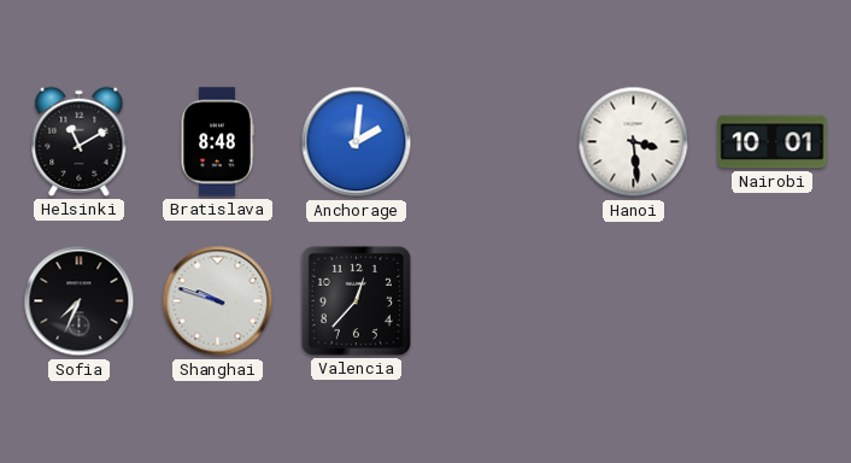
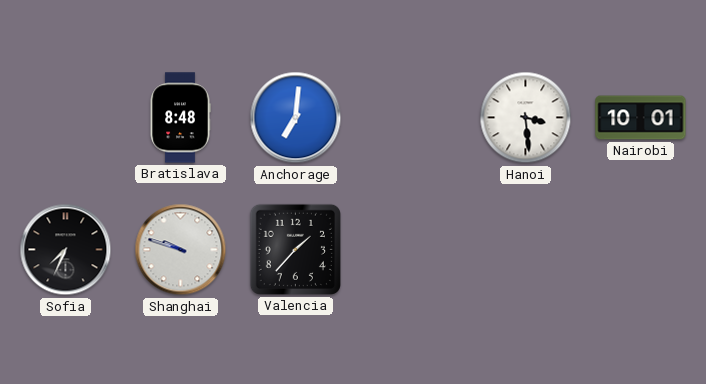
Helsinki: 11:10 -> none
Anchorage: 2:01 -> 7:01
Valencia: 12:37 -> 1:37
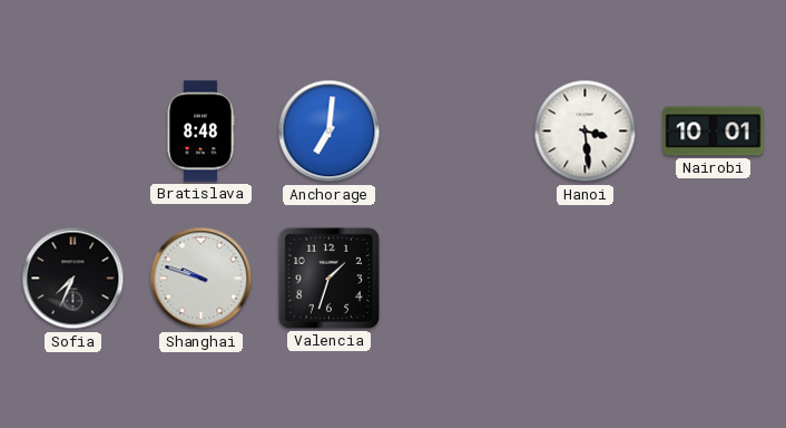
Valencia: 1:37 -> 1:33
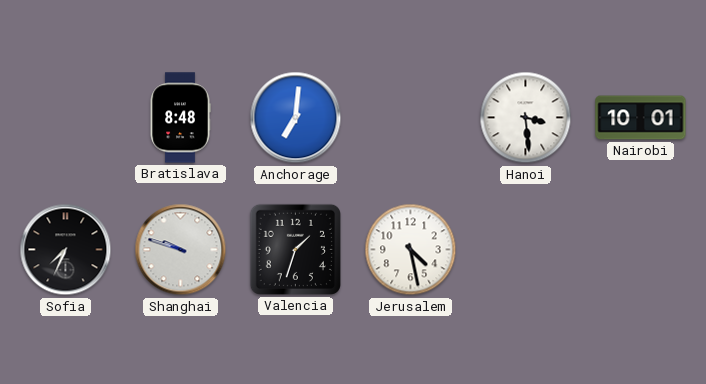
Jerusalem: none -> 4:28
